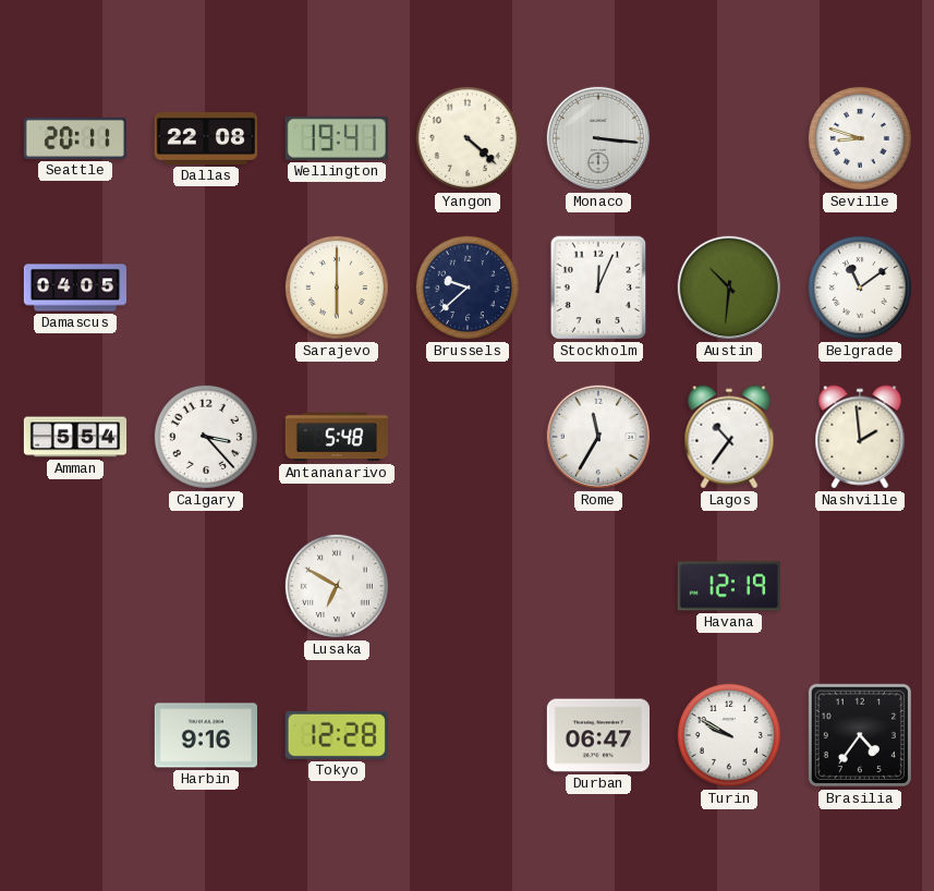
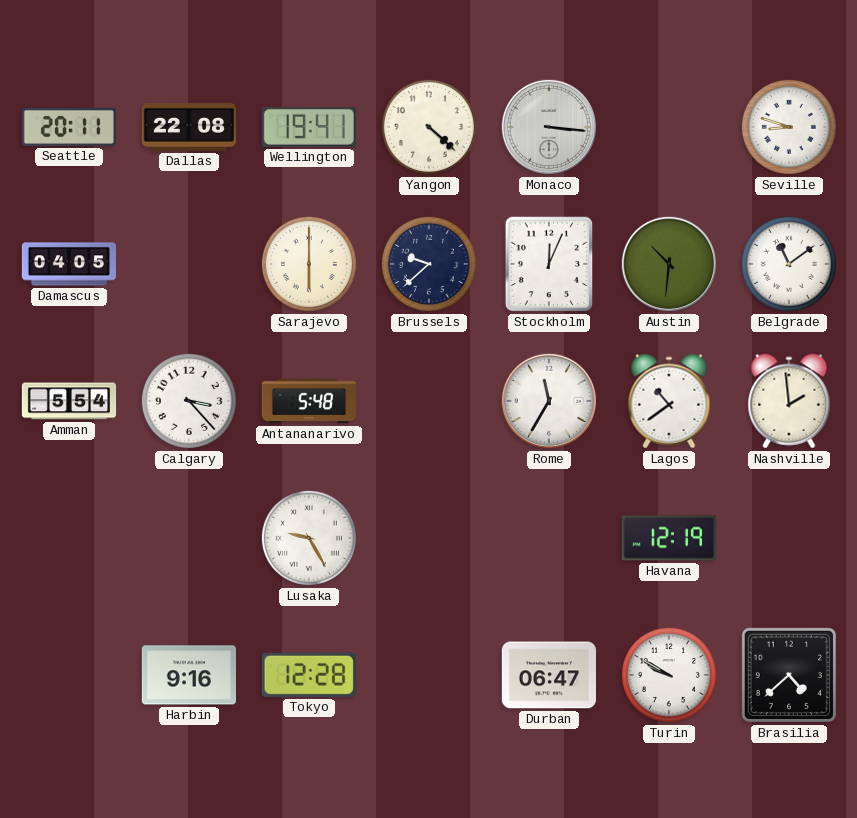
Lagos: 10:36 -> 10:39
Lusaka: 6:50 -> 9:25
Brasilia: 4:36 -> 4:38
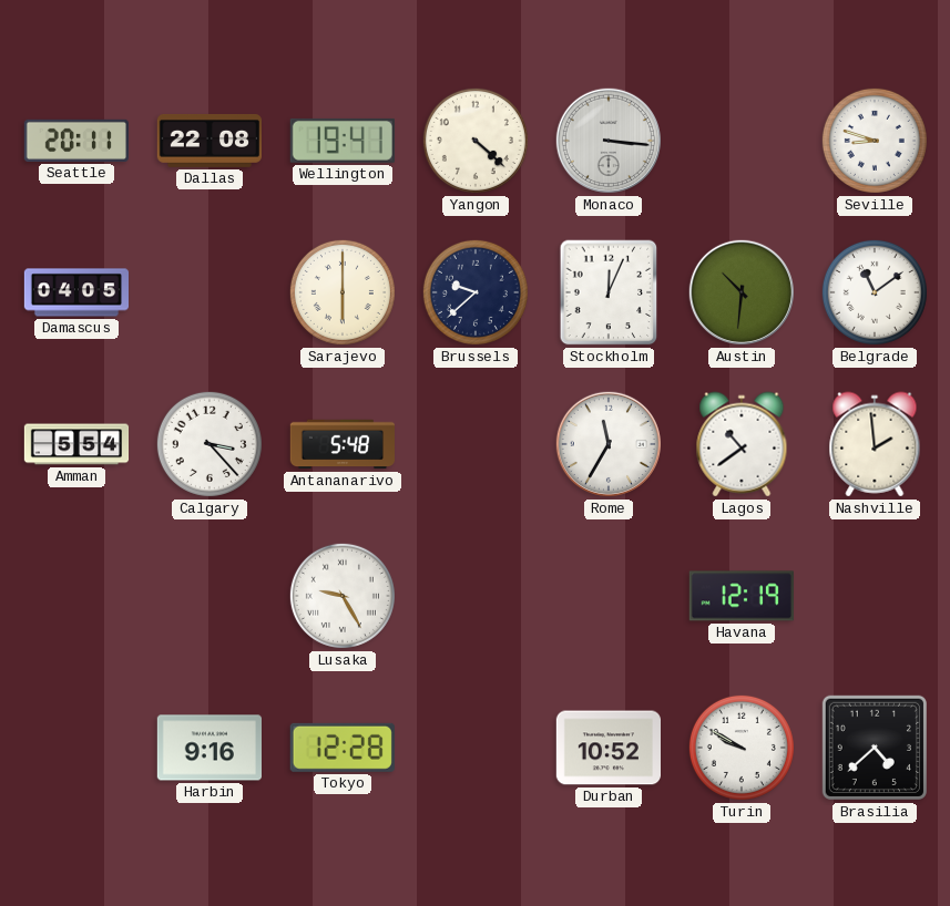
Durban: 06:47 -> 10:52
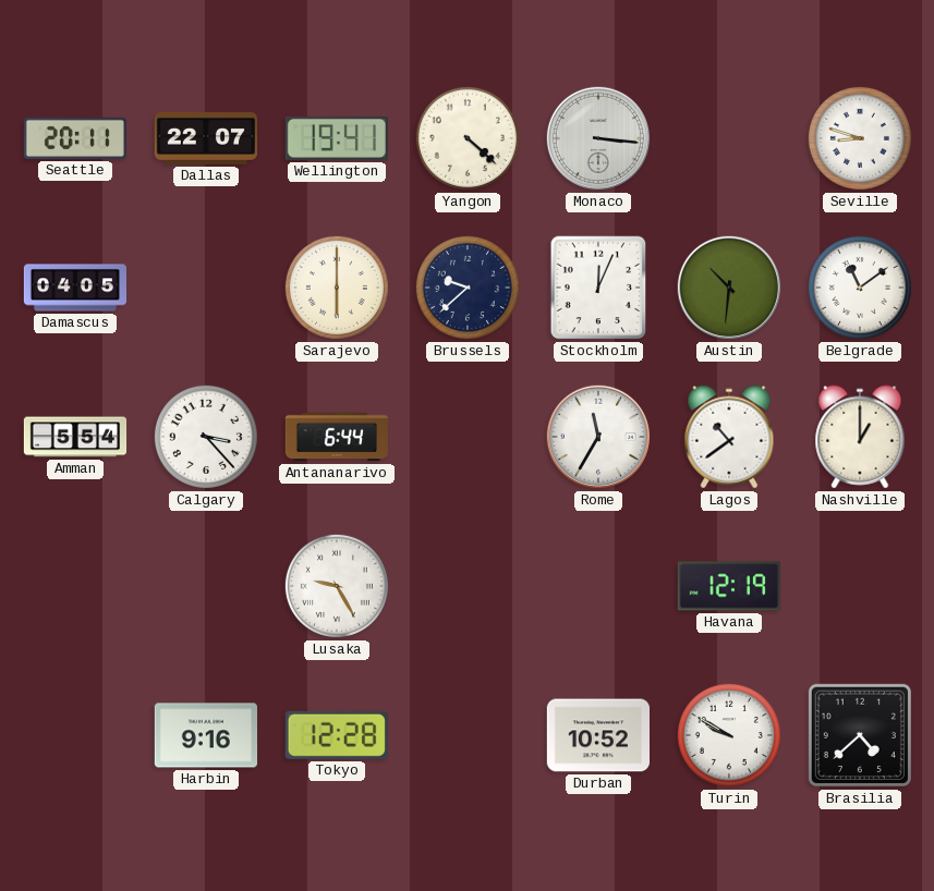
Dallas: 22:08 -> 22:07
Antananarivo: 5:48 -> 6:44
Nashville: 1:59 -> 1:00
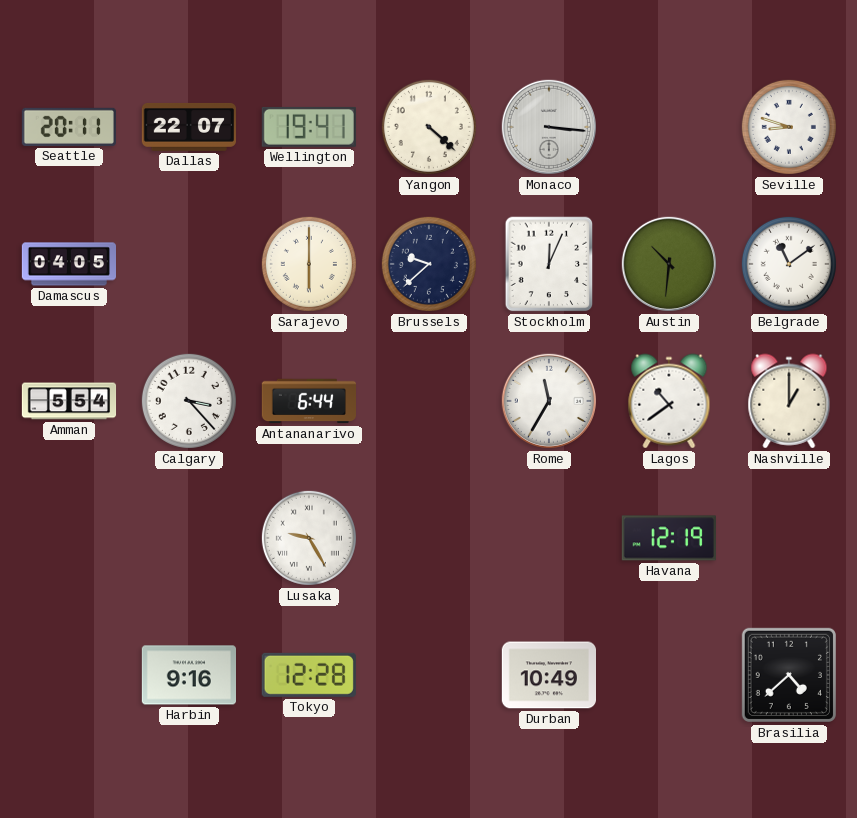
Durban: 10:52 -> 10:49
Turin: 9:50 -> none
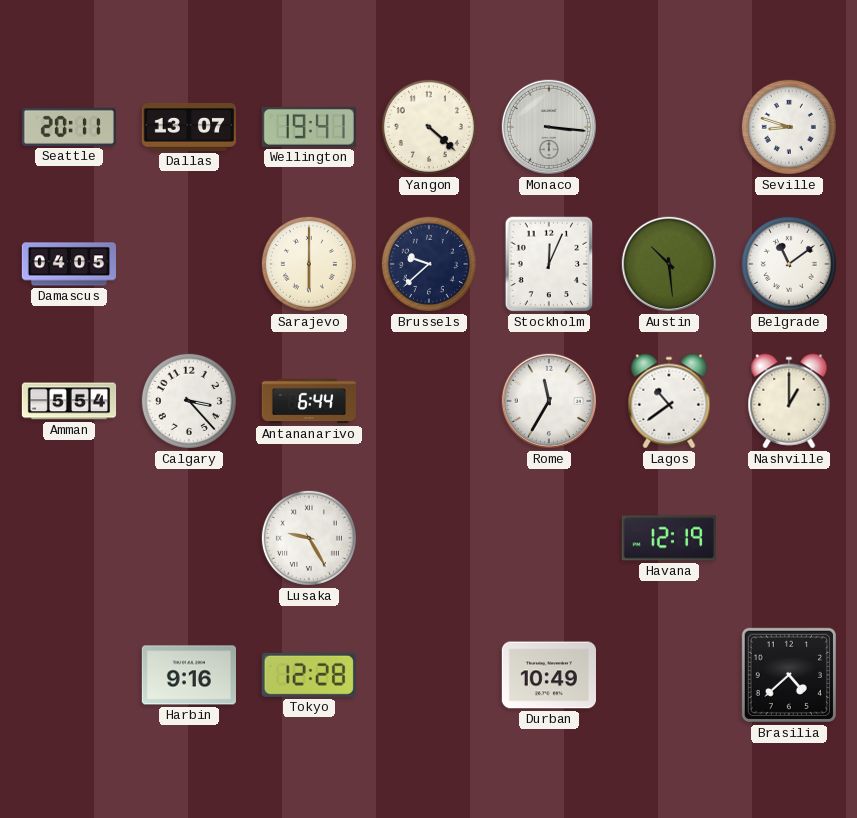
Dallas: 22:07 -> 13:07
Austin: 10:31 -> 10:29
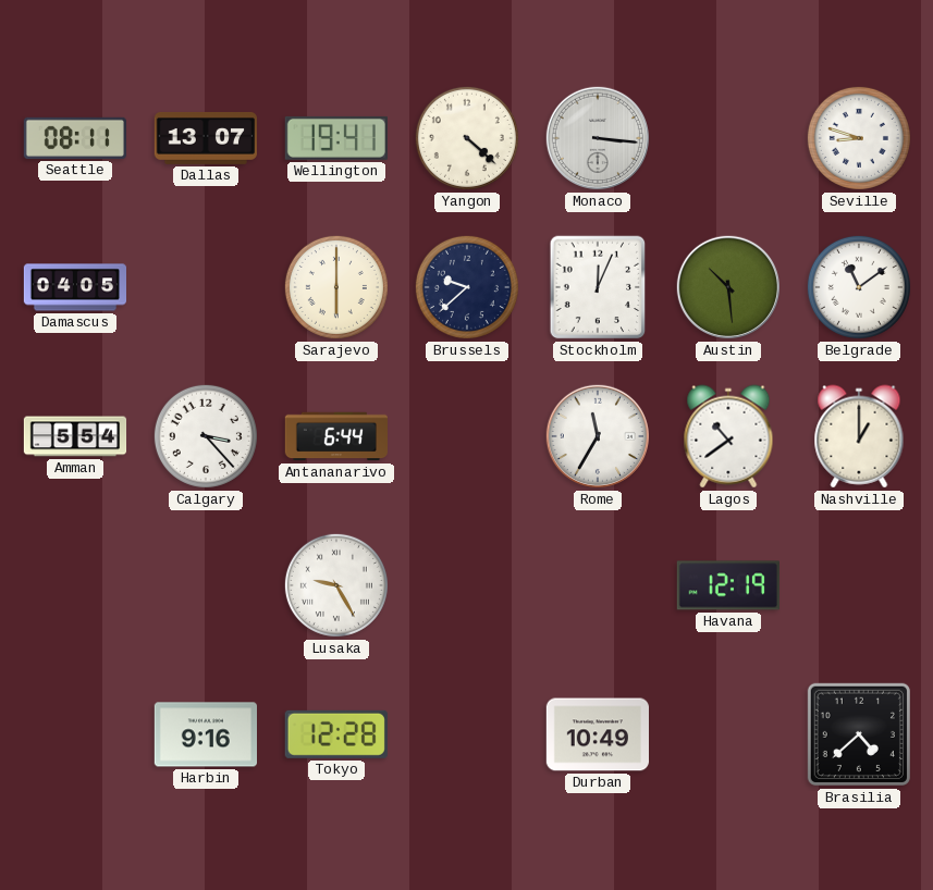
Seattle: 20:11 -> 08:11
